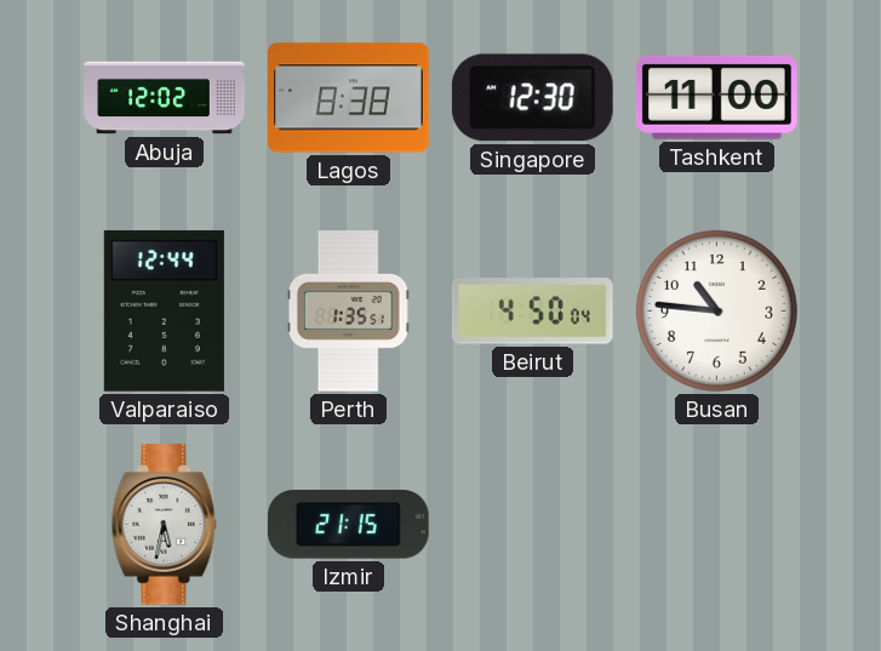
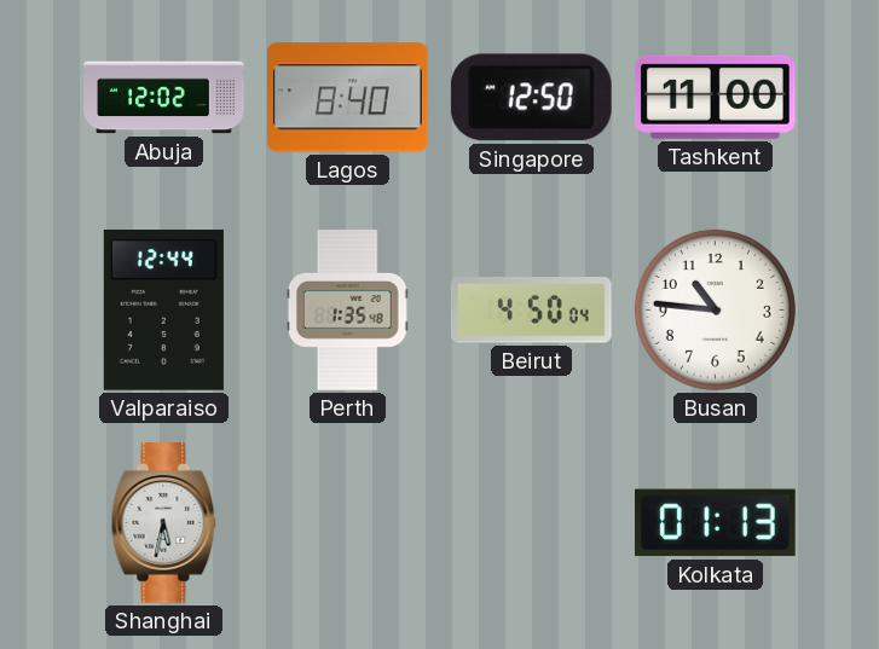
Lagos: 8:38 -> 8:40
Singapore: 12:30 -> 12:50
Perth: 1:35:51 -> 1:35:48
Izmir: 21:15 -> none
Kolkata: none -> 01:13
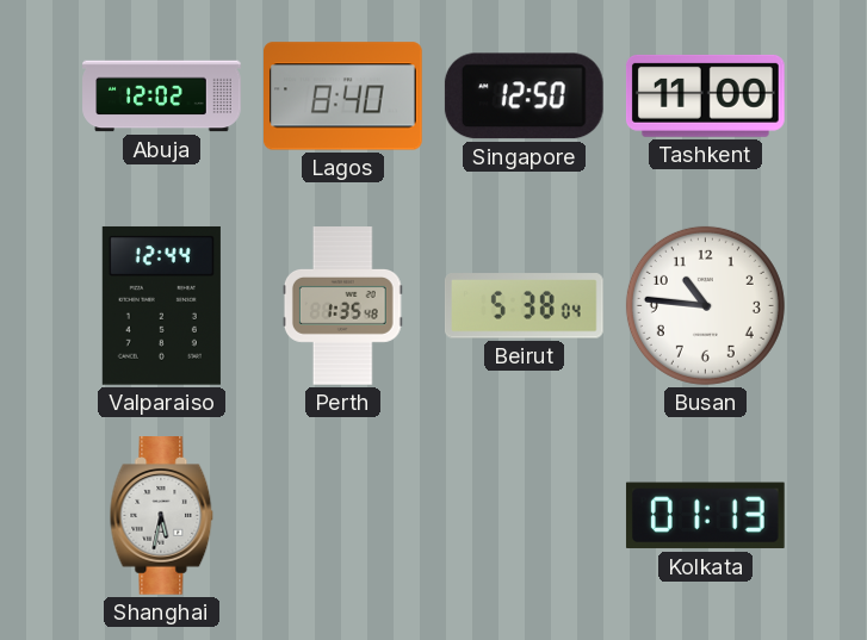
Beirut: 4:50 -> 5:38
